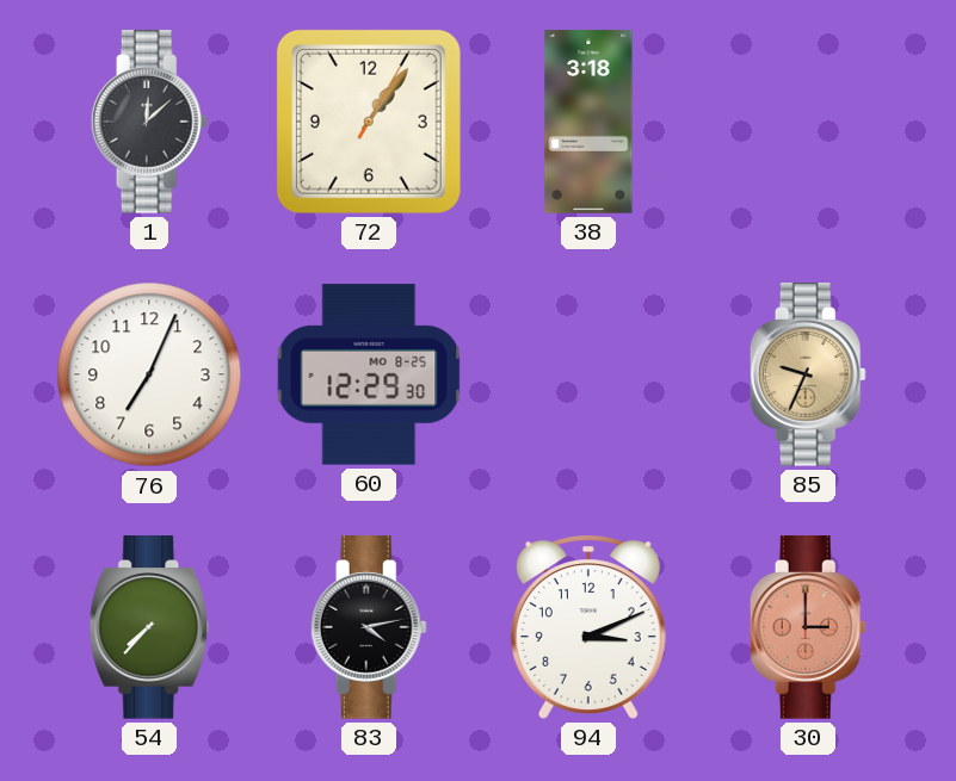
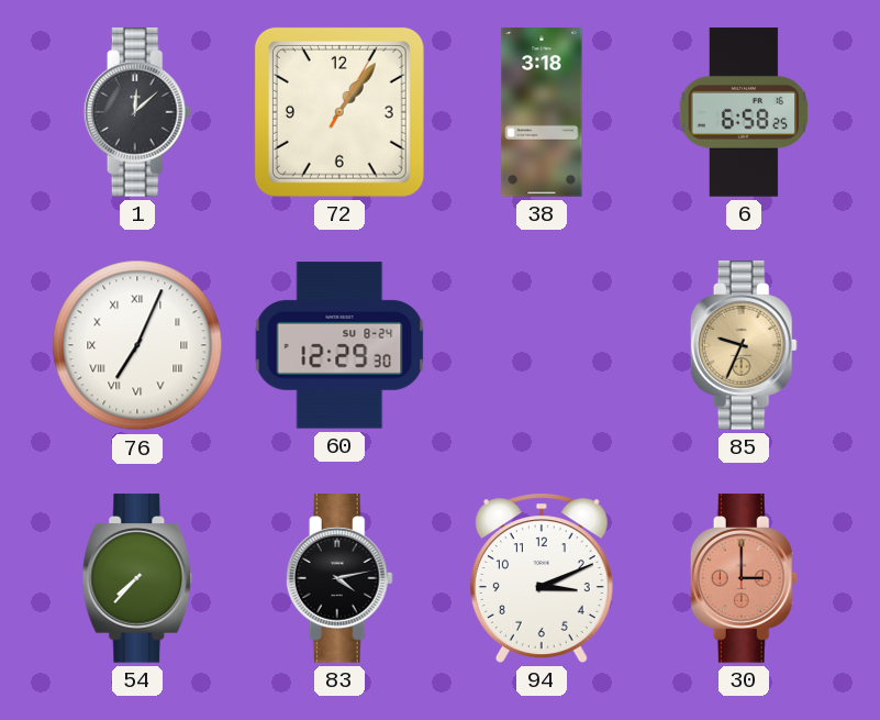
6: none -> 6:58
76 numerals: Arabic -> Roman
60 date: MO 8-25 -> SU 8-24
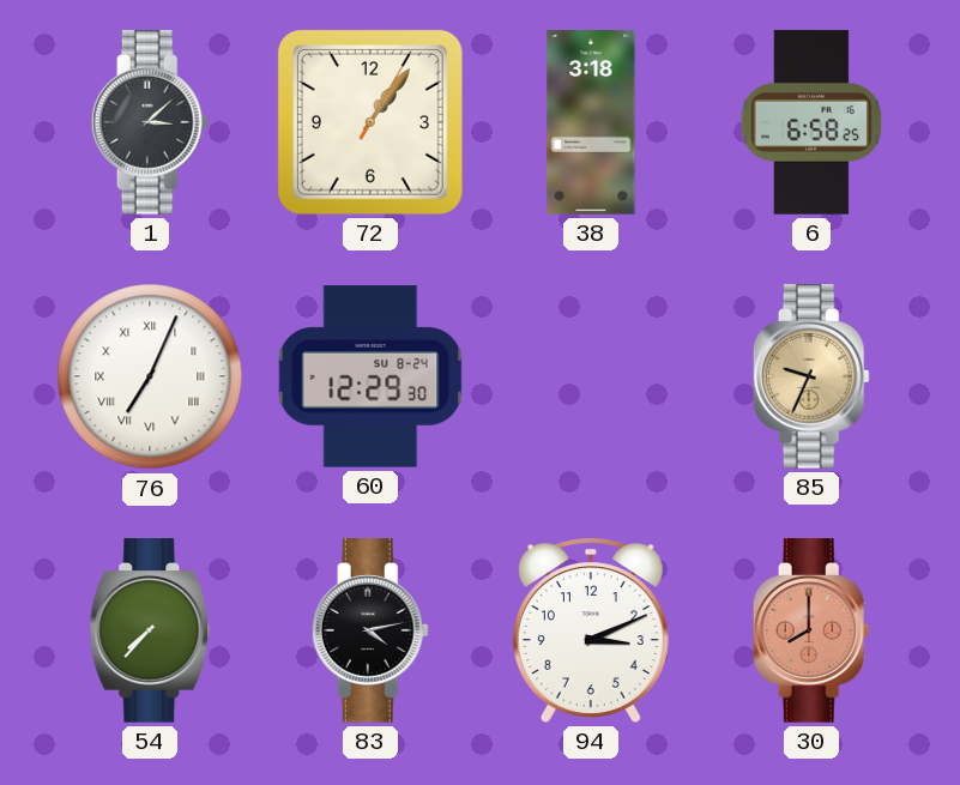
1: 12:08 -> 3:08
30: 3:00 -> 8:00
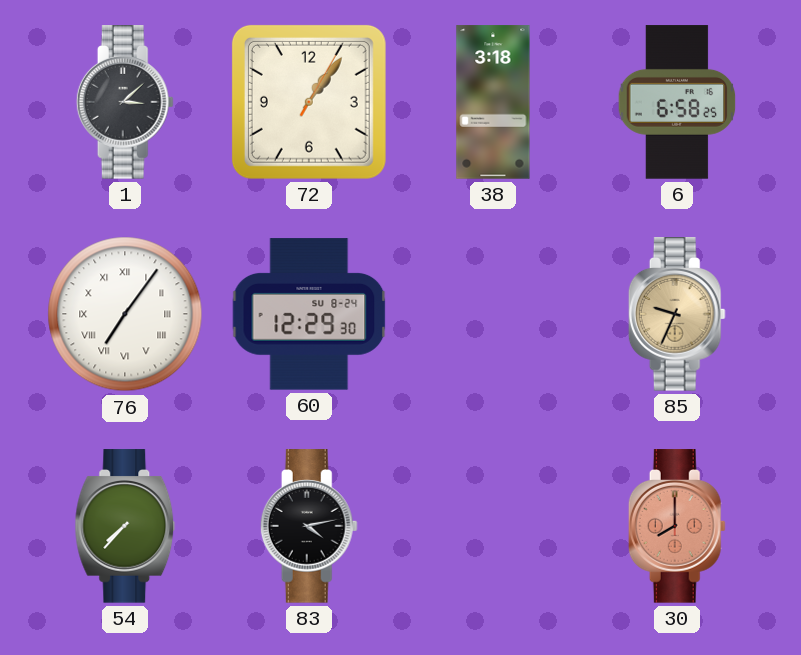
76: 7:04 -> 7:06
94: 3:11 -> none
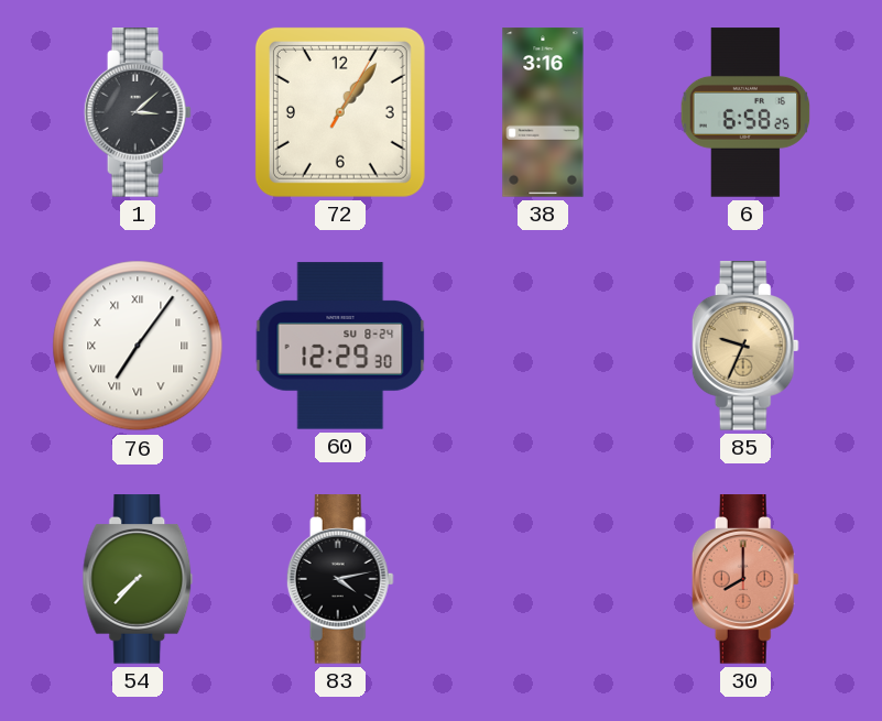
38: 3:18 -> 3:16
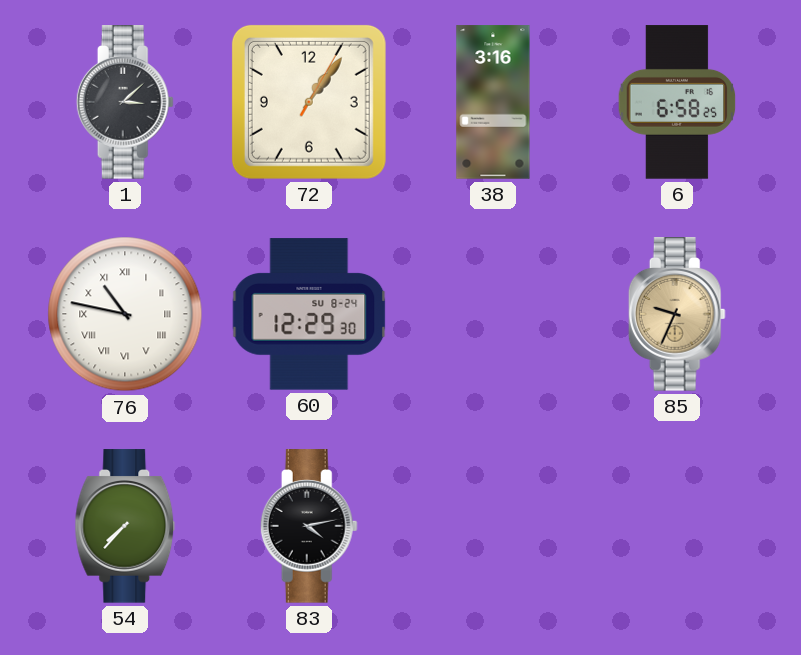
76: 7:06 -> 10:47
30: 8:00 -> none
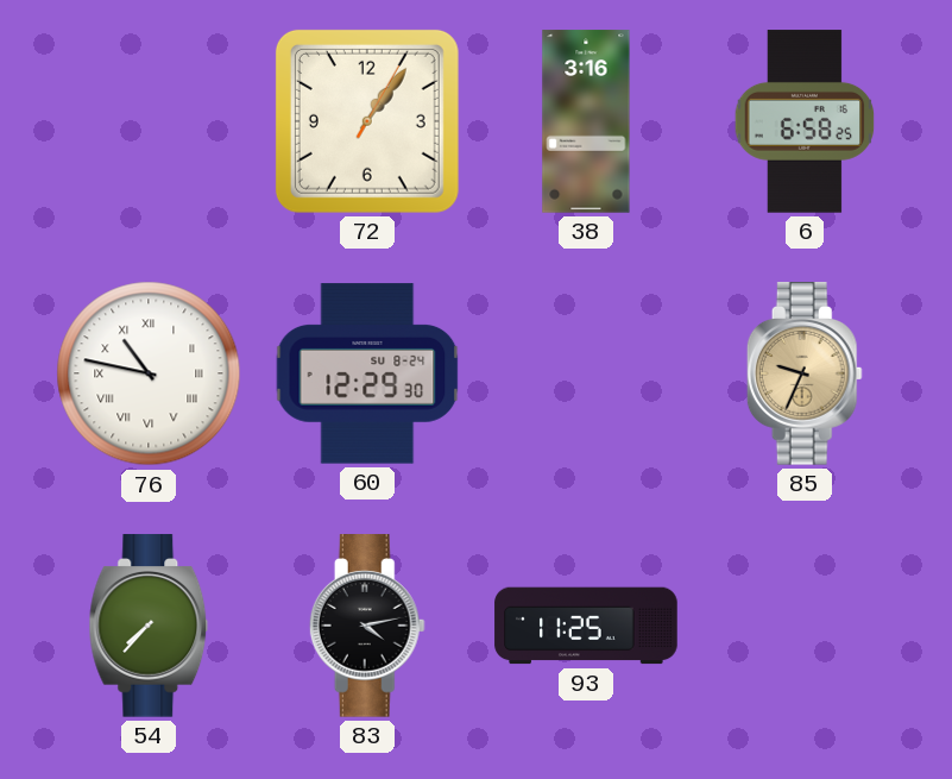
1: 3:08 -> none
93: none -> 11:25
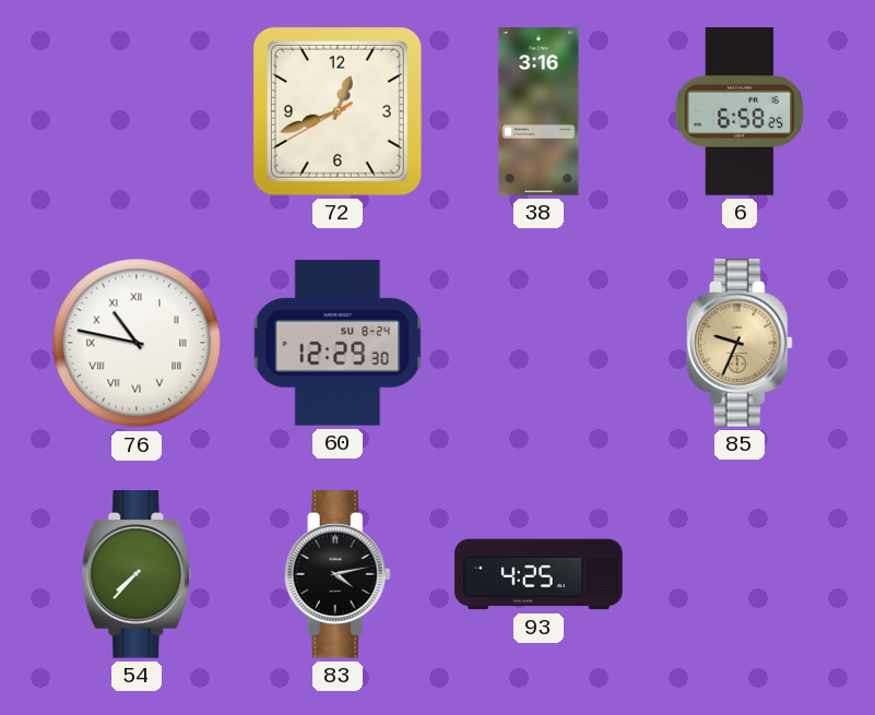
72: 1:06 -> 12:41
93: 11:25 -> 4:25
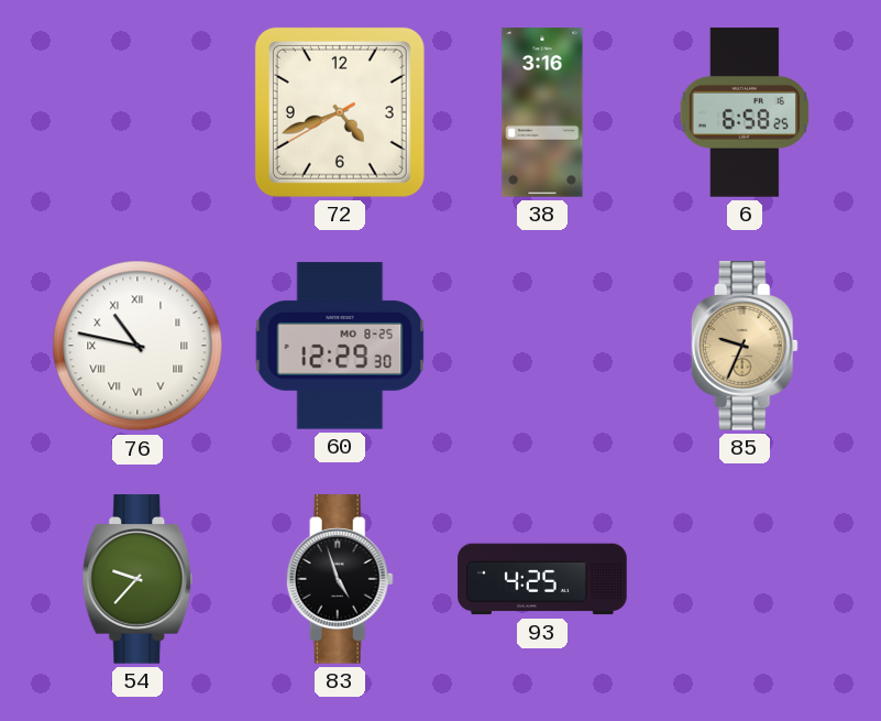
72: 12:41 -> 4:41
60 date: SU 8-24 -> MO 8-25
54: 7:37 -> 9:37
83: 4:13 -> 4:57
